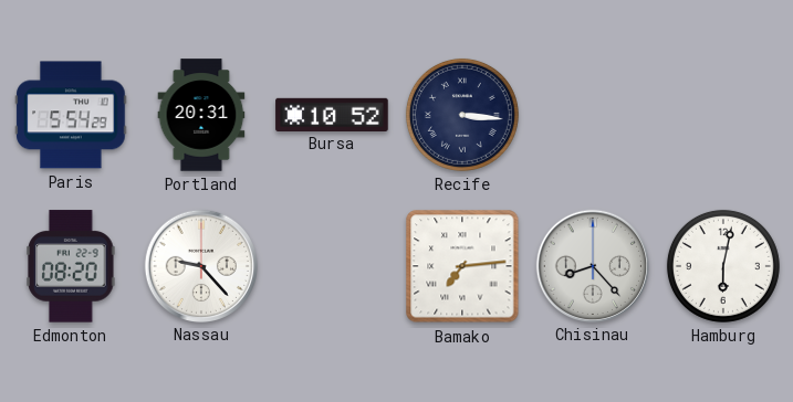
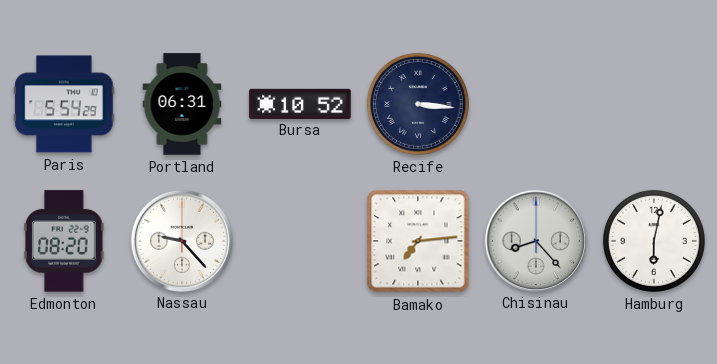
Portland: 20:31 -> 06:31
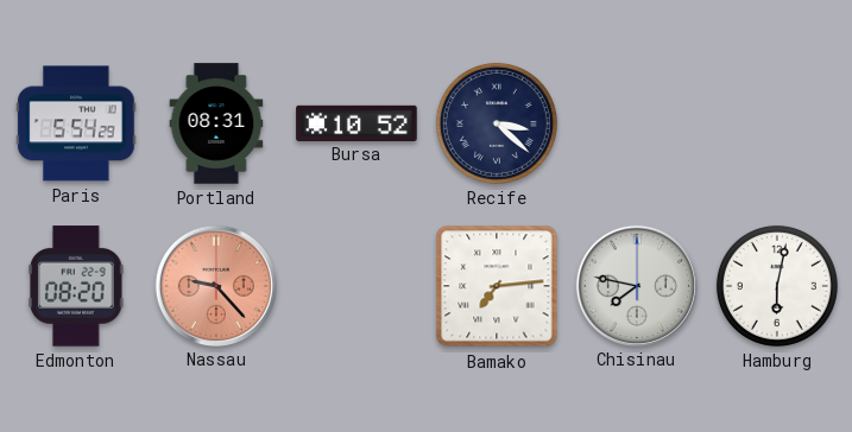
Portland: 06:31 -> 08:31
Recife: 3:16 -> 3:22
Nassau dial: white -> salmon
Chisinau: 8:23 -> 7:47
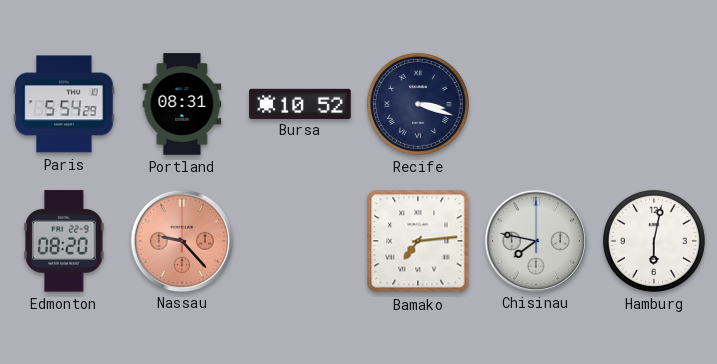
Recife: 3:22 -> 3:18
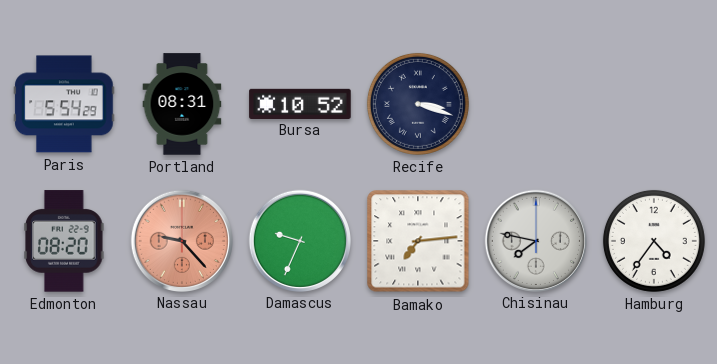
Damascus: none -> 9:34
Hamburg: 6:02 -> 4:36
